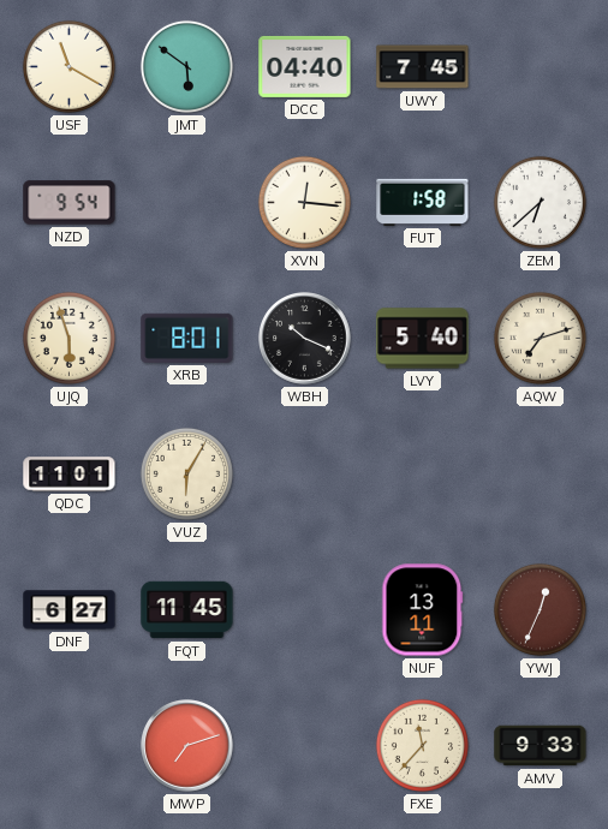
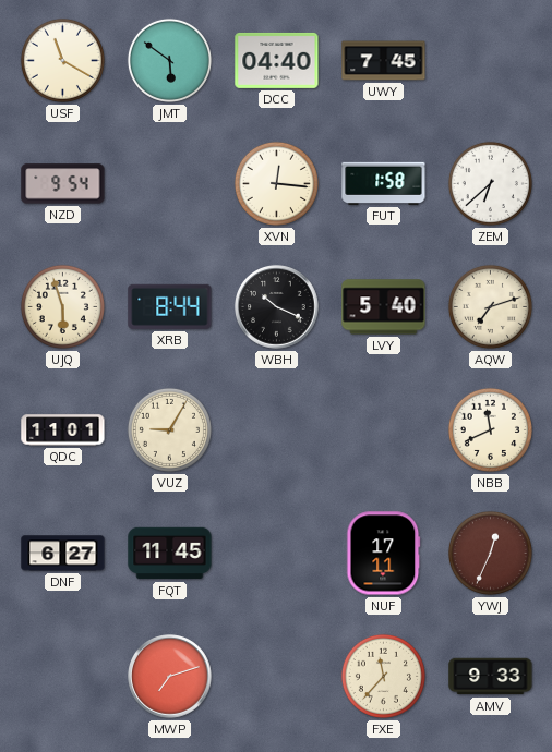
XRB: 8:01 -> 8:44
VUZ: 6:05 -> 9:05
NBB: none -> 11:41
NUF: 13:11 -> 17:11
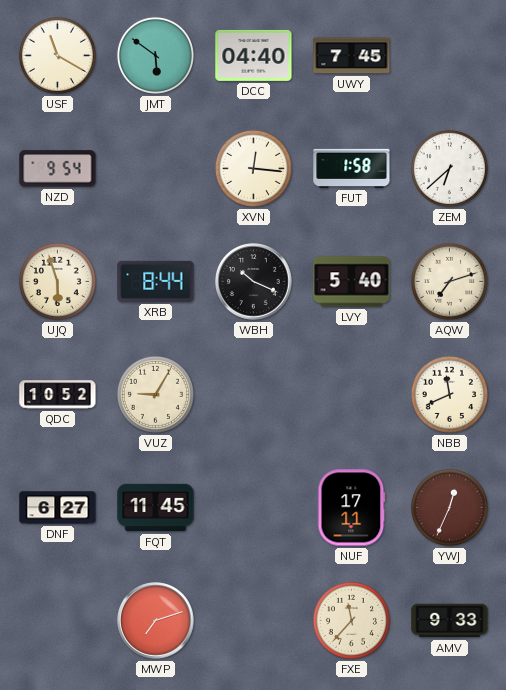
QDC: 11:01 -> 10:52
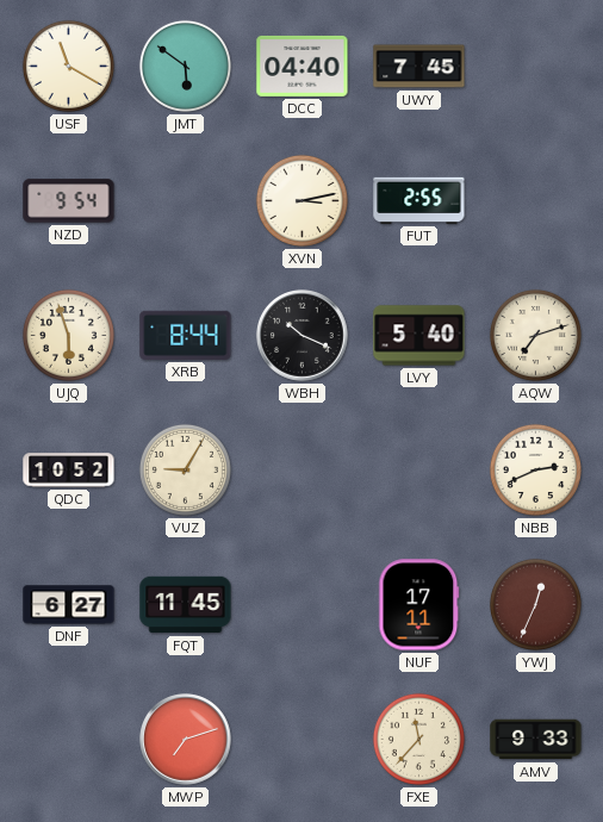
XVN: 12:16 -> 3:13
FUT: 1:58 -> 2:55
ZEM: 6:38 -> none
NBB: 11:41 -> 2:41
